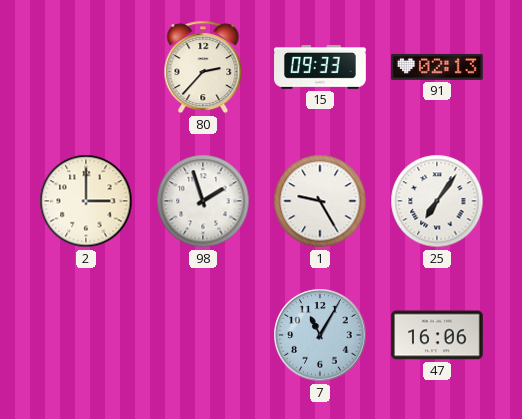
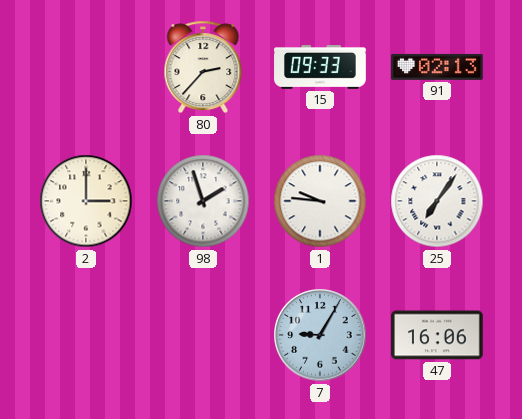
1: 9:25 -> 9:46
7: 11:05 -> 9:05
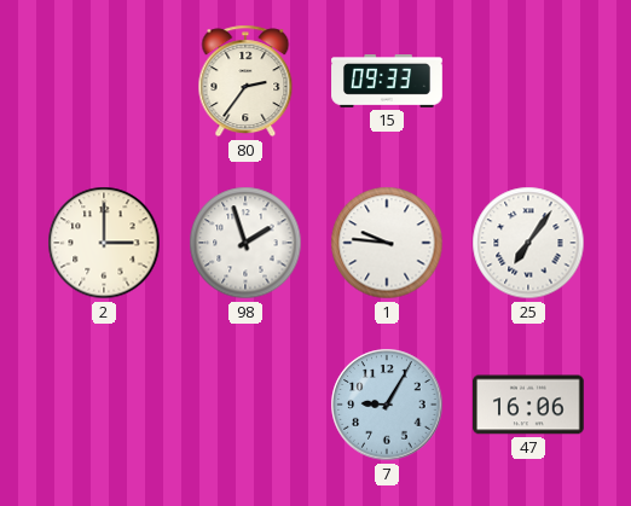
80: 2:37 -> 2:36
91: 02:13 -> none
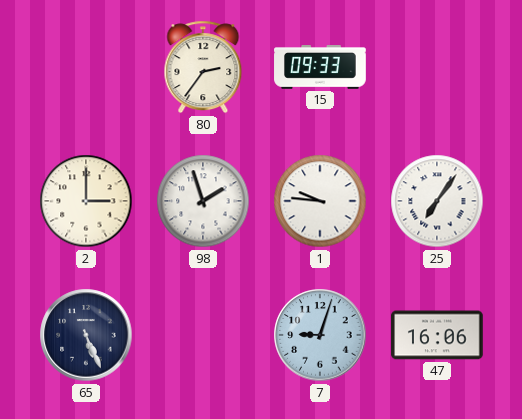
65: none -> 5:26
7: 9:05 -> 9:03
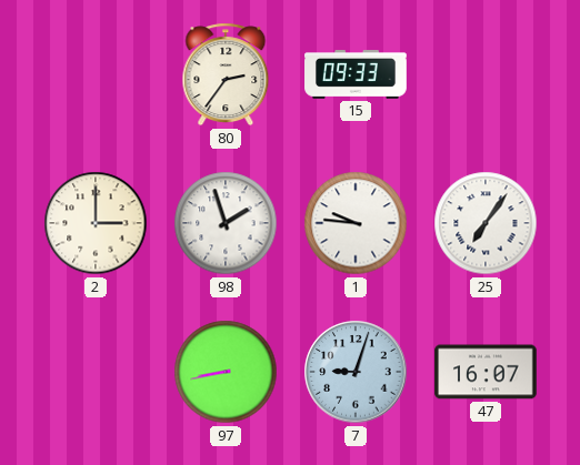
65: 5:26 -> none
97: none -> 8:43
47: 16:06 -> 16:07
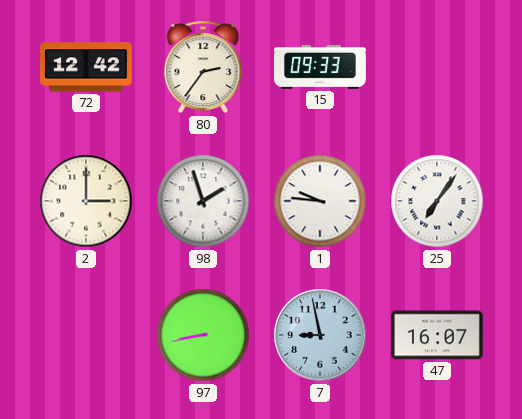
72: none -> 12:42
7: 9:03 -> 8:58
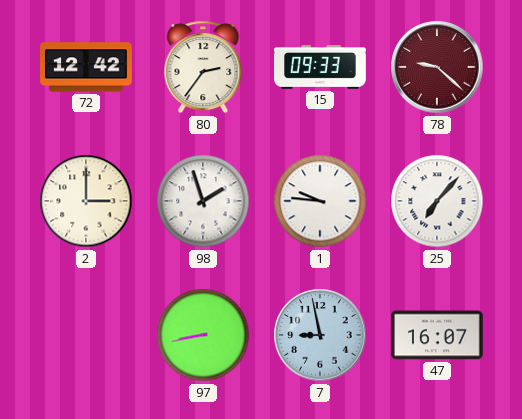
78: none -> 9:22
25: 7:06 -> 7:07
